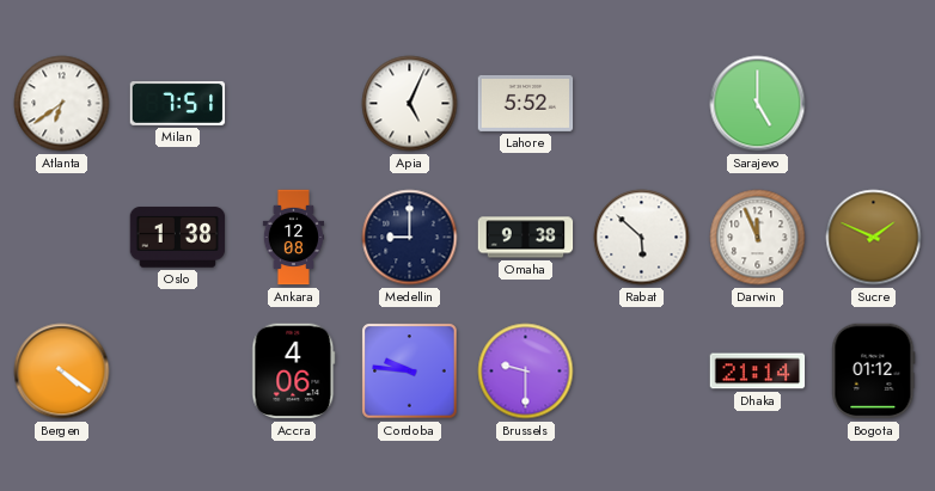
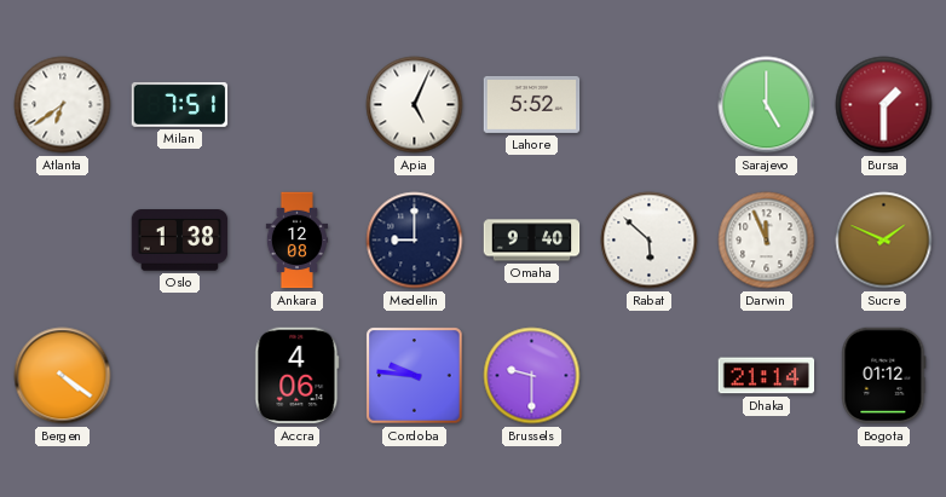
Bursa: none -> 1:30
Omaha: 9:38 -> 9:40
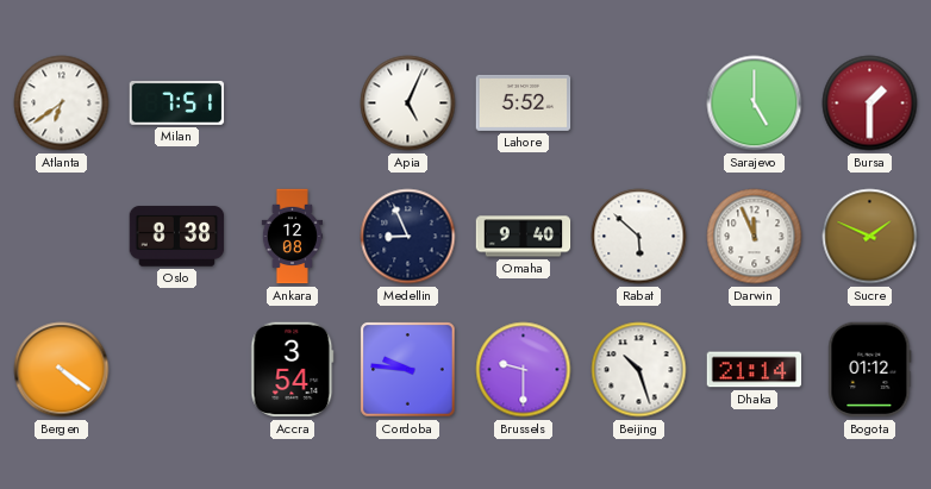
Oslo: 1:38 -> 8:38
Medellin: 9:00 -> 8:56
Accra: 4:06 -> 3:54
Beijing: none -> 10:27
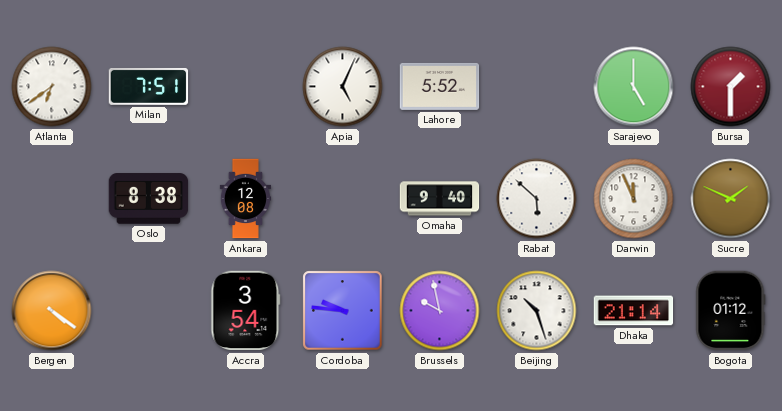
Medellin: 8:56 -> none
Brussels: 9:30 -> 9:58
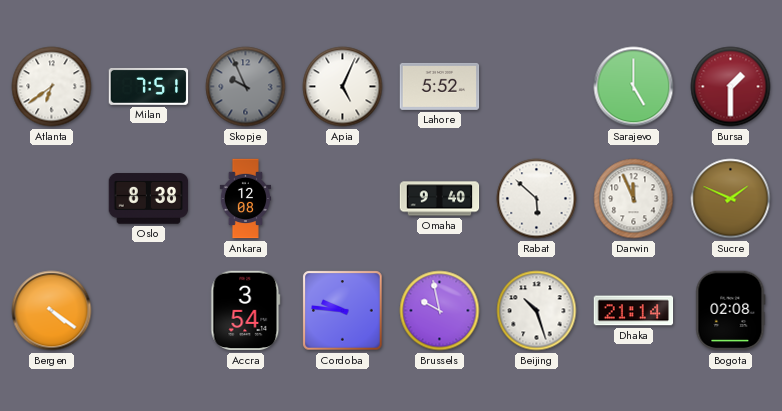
Skopje: none -> 9:56
Bogota: 01:12 -> 02:08
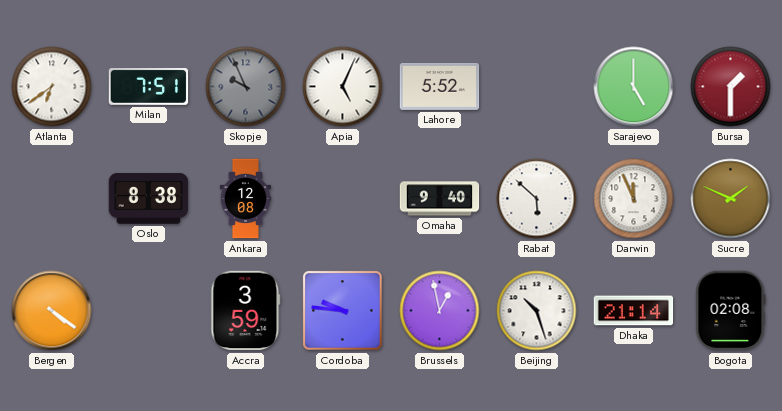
Accra: 3:54 -> 3:59
Brussels: 9:58 -> 12:58
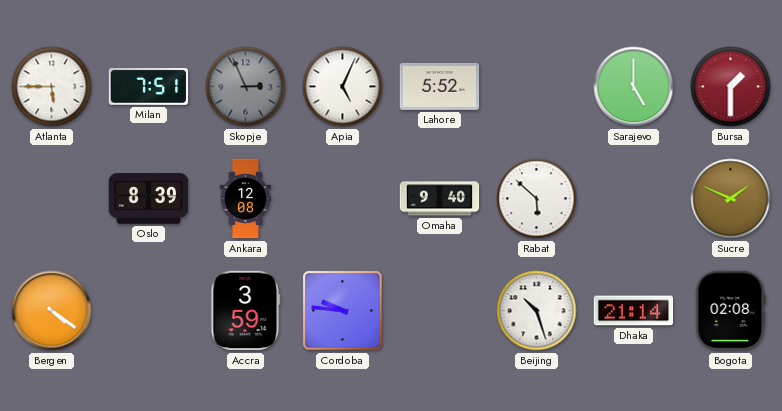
Atlanta: 6:39 -> 5:45
Skopje: 9:56 -> 2:56
Oslo: 8:38 -> 8:39
Darwin: 11:56 -> none
Brussels: 12:58 -> none
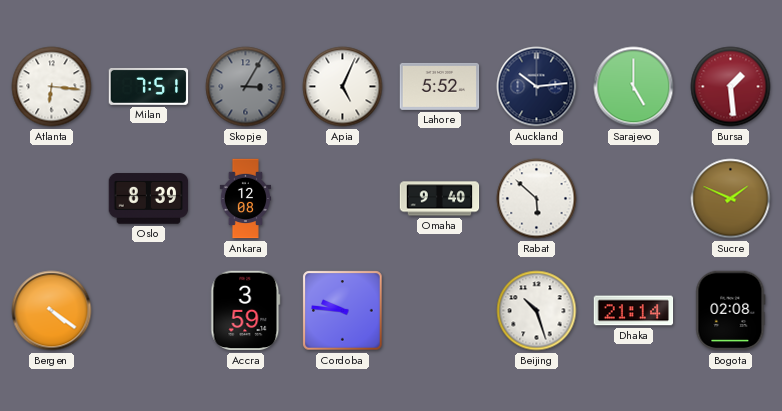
Atlanta: 5:45 -> 6:16
Skopje: 2:56 -> 3:05
Auckland: none -> 10:14
Bursa: 1:30 -> 1:29
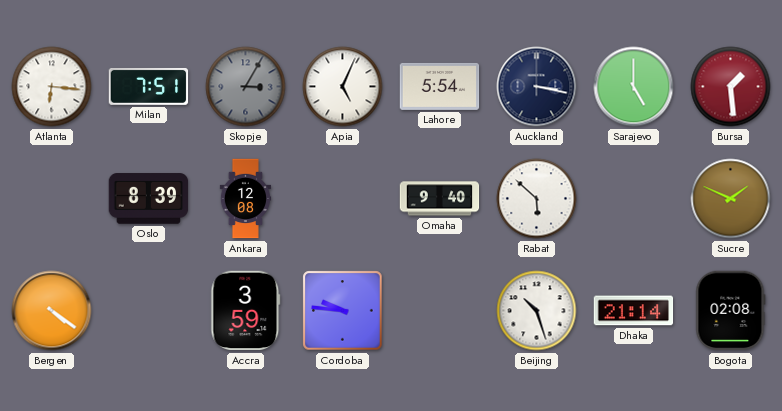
Lahore: 5:52 -> 5:54
Auckland: 10:14 -> 3:17
